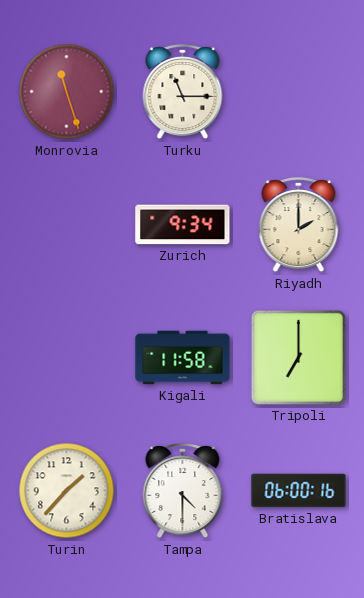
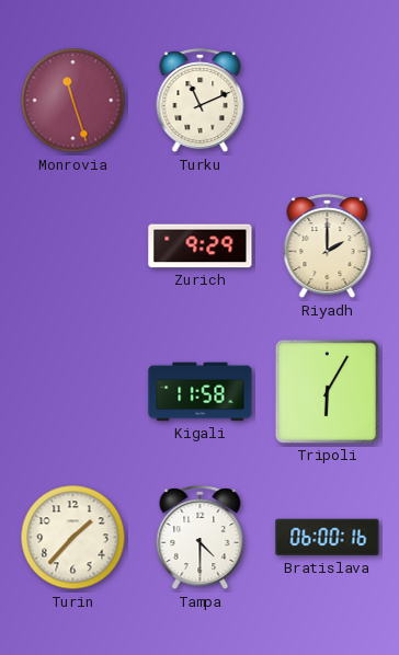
Turku: 11:15 -> 11:11
Zurich: 9:34 -> 9:29
Tripoli: 7:00 -> 6:05
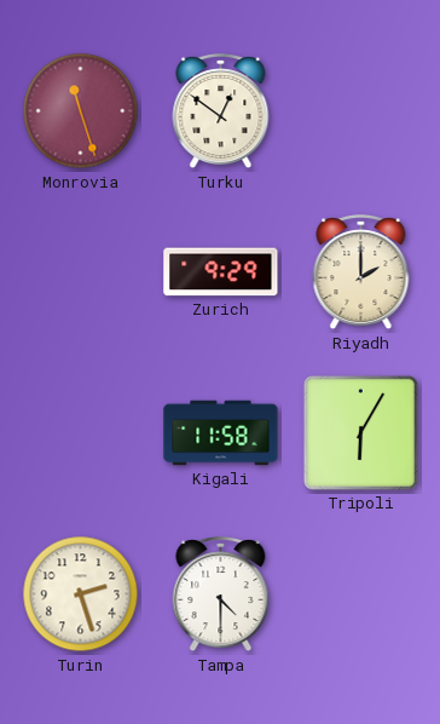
Turku: 11:11 -> 12:51
Turin: 1:37 -> 2:27
Bratislava: 06:00 -> none
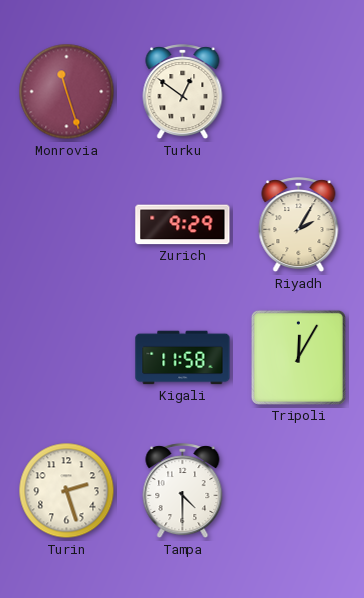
Riyadh: 2:00 -> 2:05
Tripoli: 6:05 -> 12:05
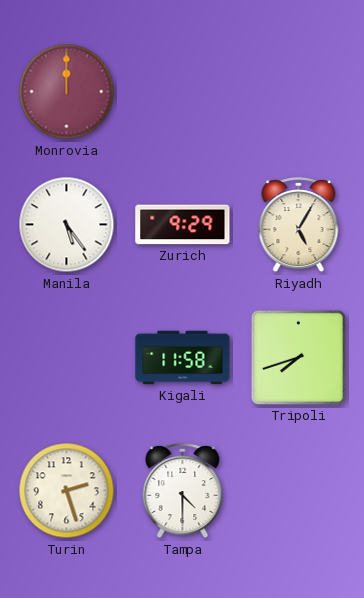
Monrovia: 11:27 -> 12:00
Turku: 12:51 -> none
Manila: none -> 5:24
Riyadh: 2:05 -> 5:05
Tripoli: 12:05 -> 7:42
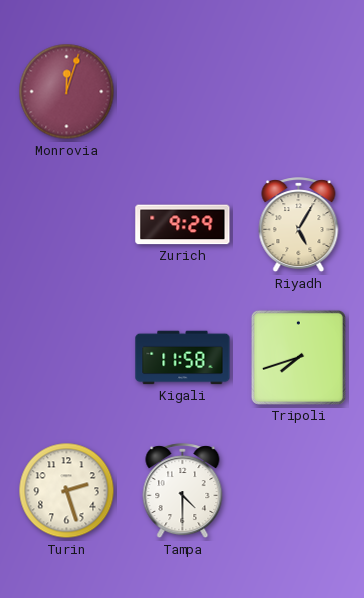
Monrovia: 12:00 -> 12:03
Manila: 5:24 -> none
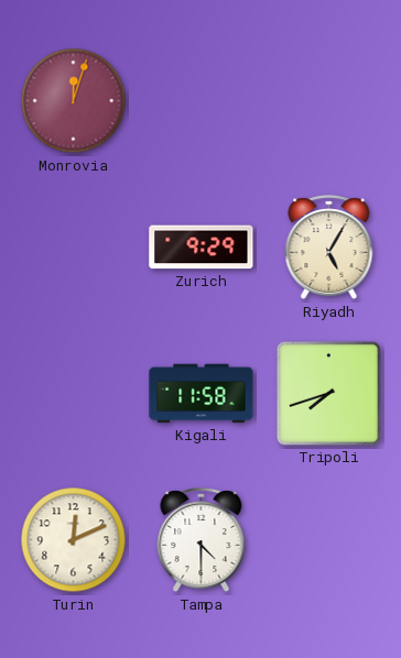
Turin: 2:27 -> 12:11
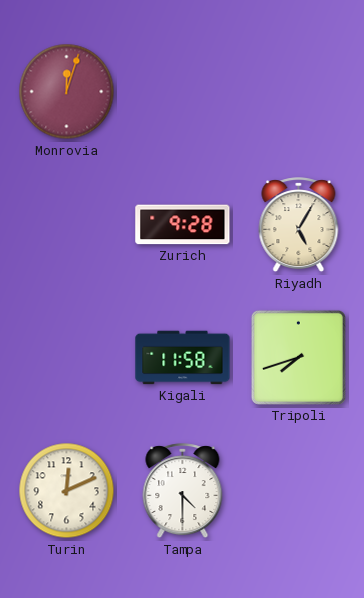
Zurich: 9:29 -> 9:28
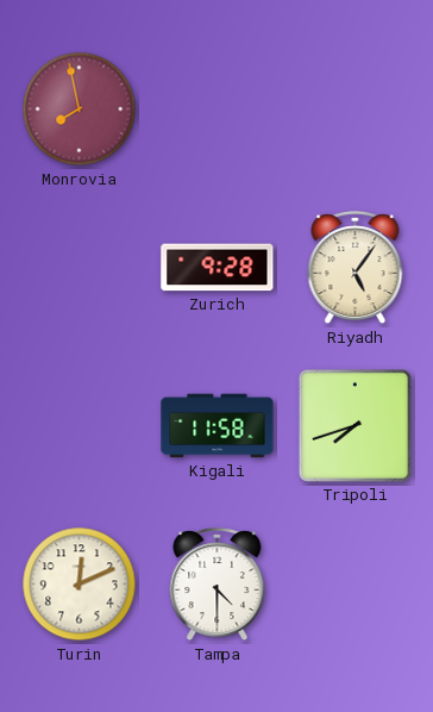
Monrovia: 12:03 -> 7:58
Riyadh: 5:05 -> 5:06
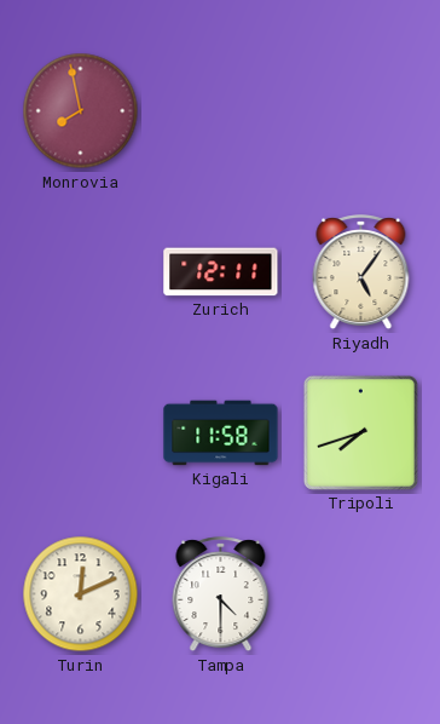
Zurich: 9:28 -> 12:11
